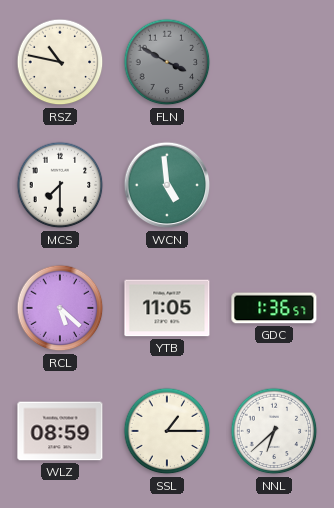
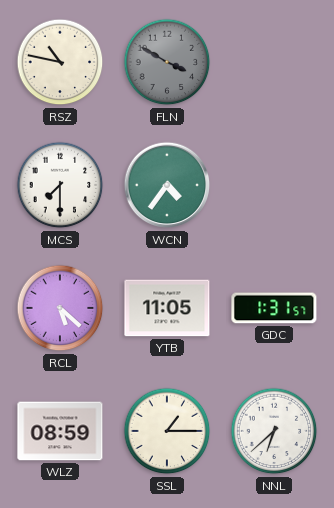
WCN: 4:59 -> 4:36
GDC: 1:36 -> 1:31
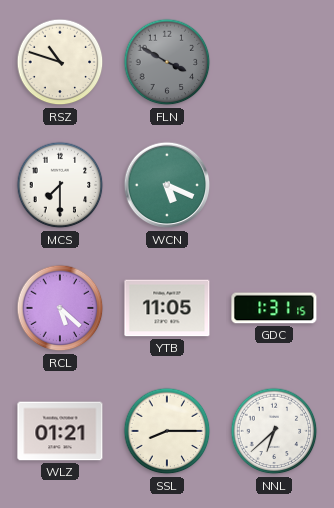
RSZ: 10:47 -> 10:48
WCN: 4:36 -> 5:19
GDC: 1:31:57 -> 1:31:15
WLZ: 08:59 -> 01:21
SSL: 1:15 -> 8:15
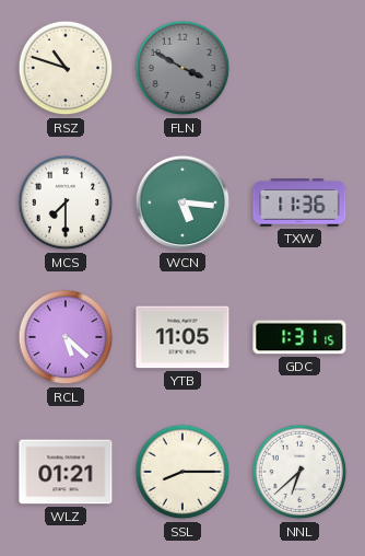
WCN: 5:19 -> 5:16
TXW: none -> 11:36
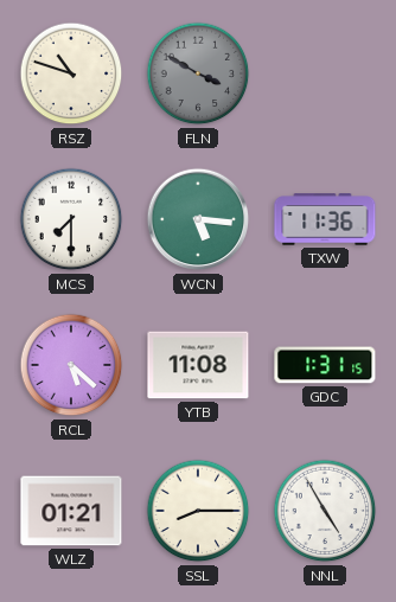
YTB: 11:05 -> 11:08
NNL: 6:38 -> 4:55
